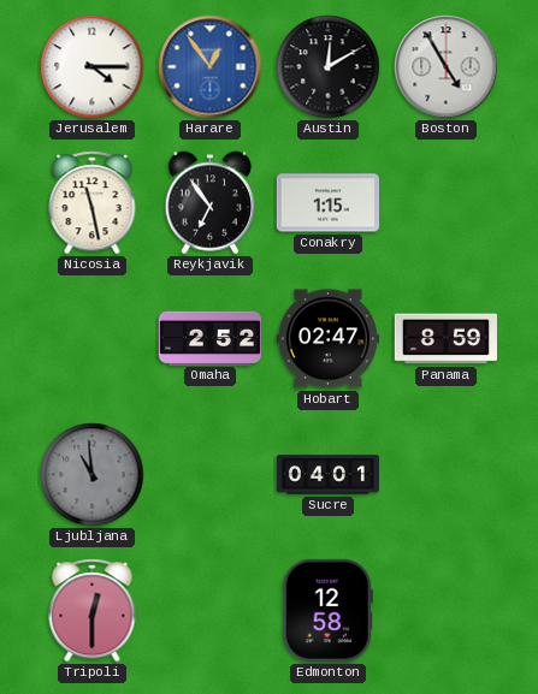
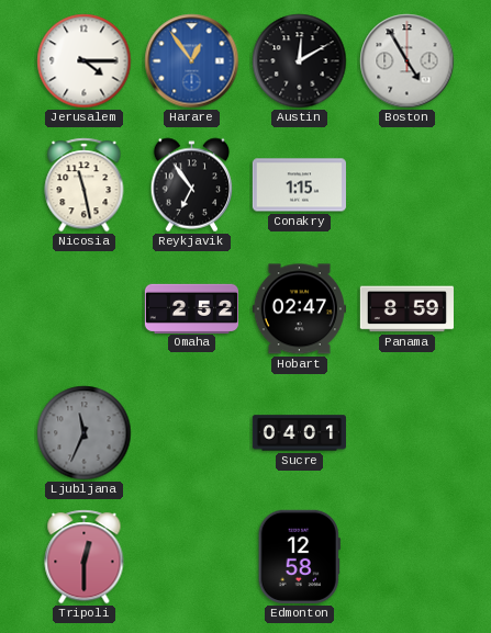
Ljubljana: 10:59 -> 11:34
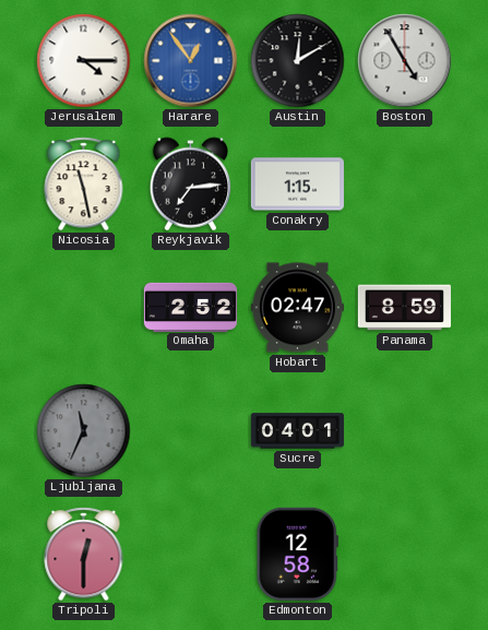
Reykjavik: 6:54 -> 7:14
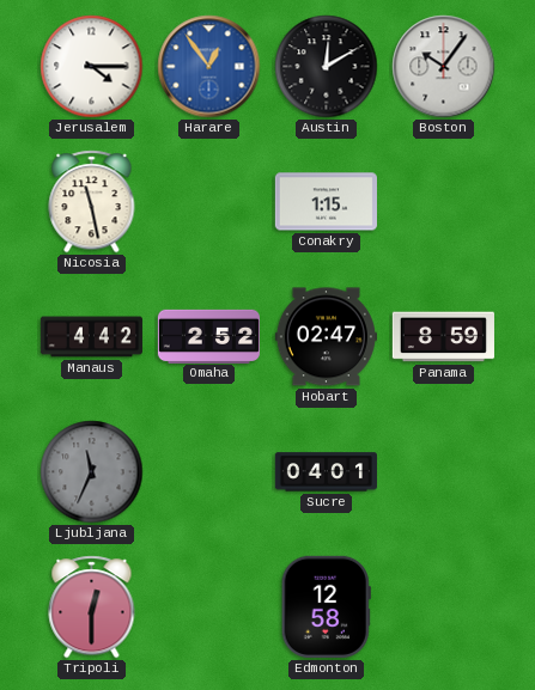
Boston: 4:55 -> 10:06
Reykjavik: 7:14 -> none
Manaus: none -> 4:42
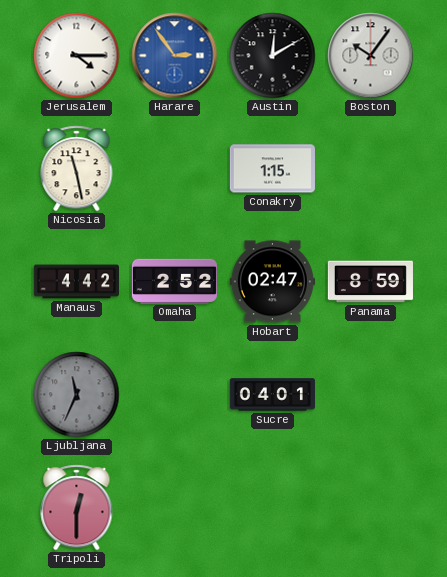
Harare: 12:54 -> 2:54
Edmonton: 12:58 -> none
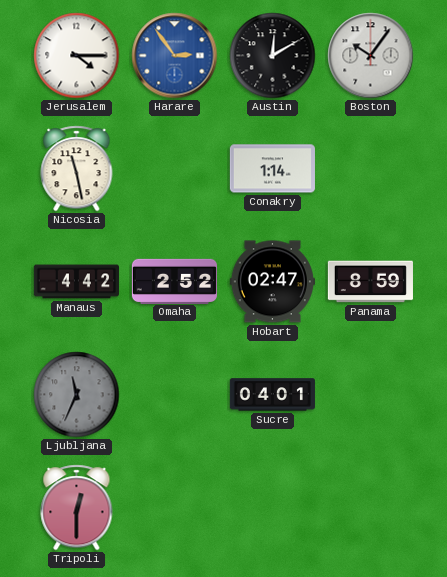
Conakry: 1:15 -> 1:14
